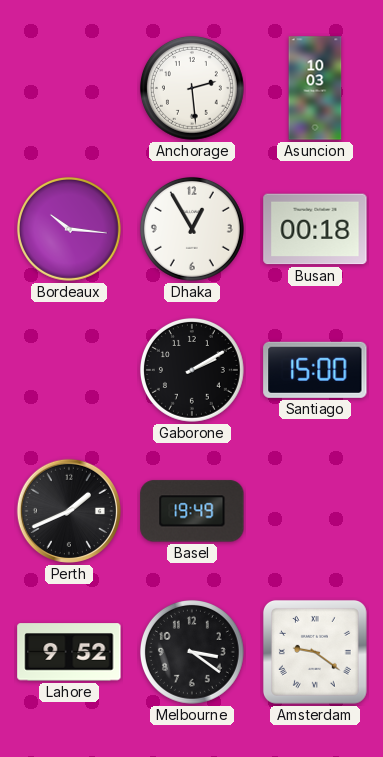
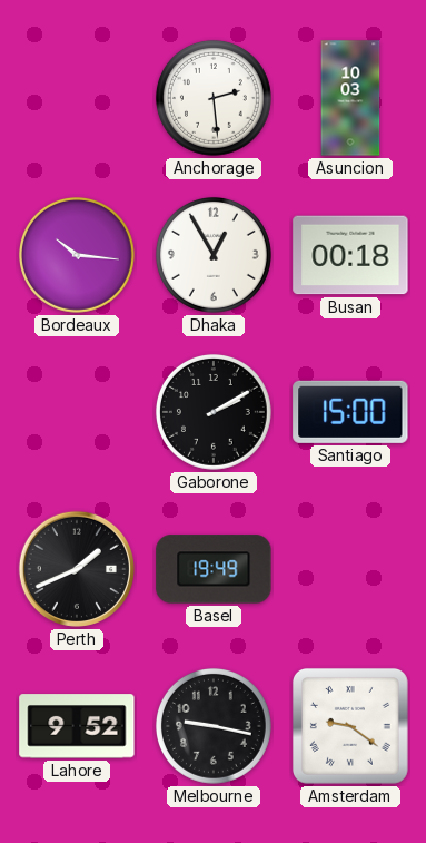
Melbourne: 3:21 -> 9:17
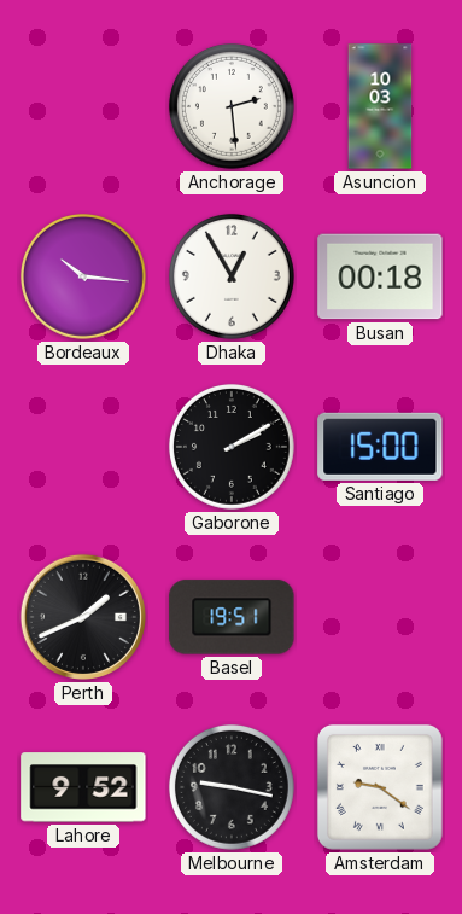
Basel: 19:49 -> 19:51
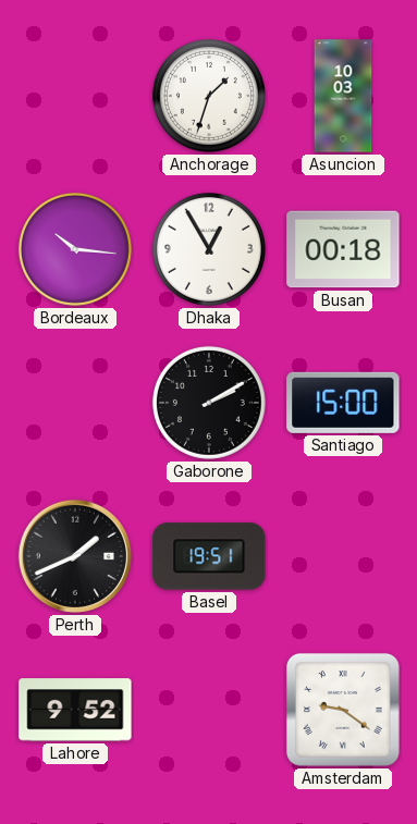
Anchorage: 2:29 -> 1:33
Melbourne: 9:17 -> none
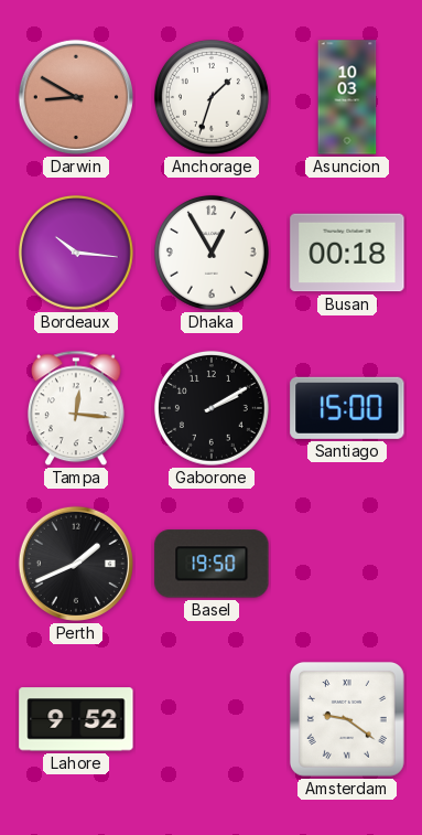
Darwin: none -> 8:50
Tampa: none -> 12:16
Basel: 19:51 -> 19:50
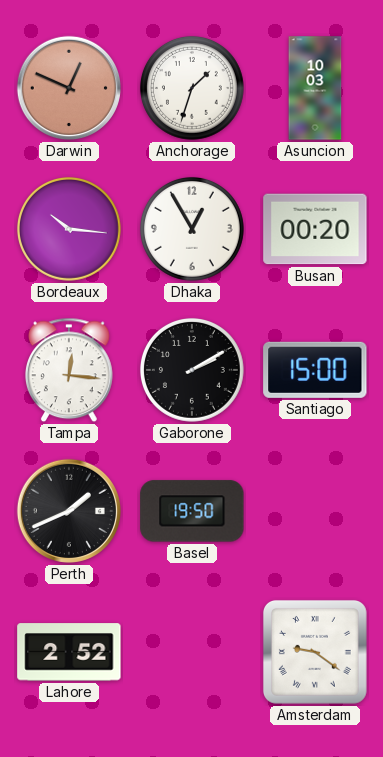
Darwin: 8:50 -> 12:49
Busan: 00:18 -> 00:20
Lahore: 9:52 -> 2:52
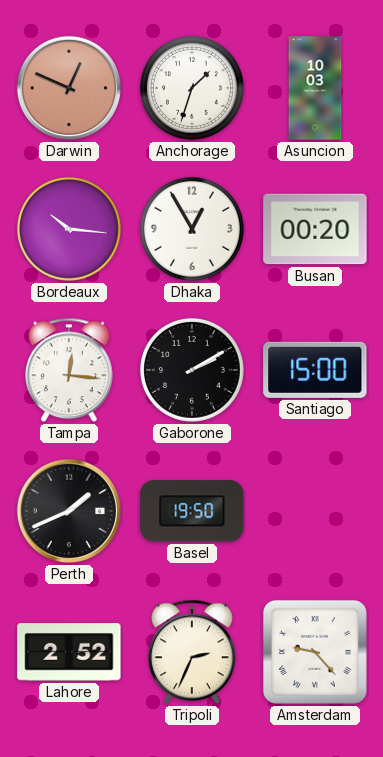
Tripoli: none -> 2:34
Amsterdam: 9:21 -> 9:23
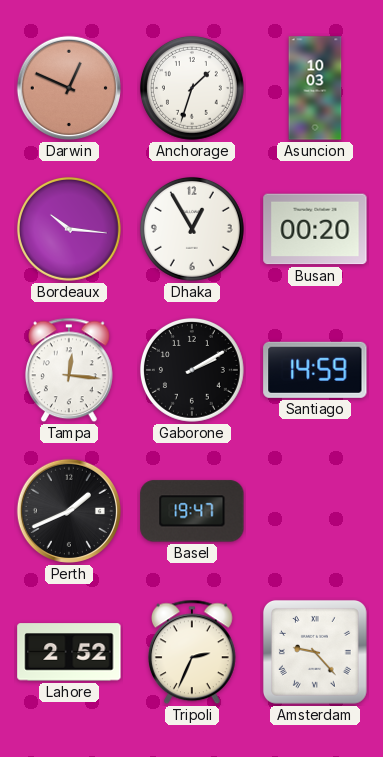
Santiago: 15:00 -> 14:59
Basel: 19:50 -> 19:47
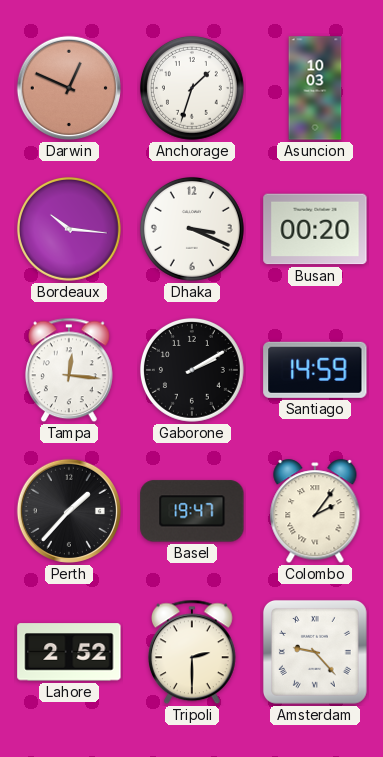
Dhaka: 12:55 -> 3:19
Perth: 1:41 -> 1:37
Colombo: none -> 2:06
Tripoli: 2:34 -> 2:30
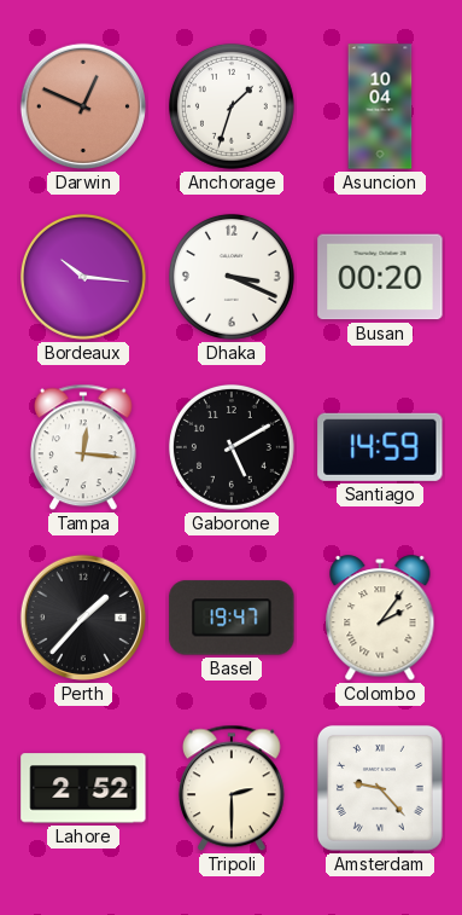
Asuncion: 10:03 -> 10:04
Gaborone: 2:10 -> 5:10
